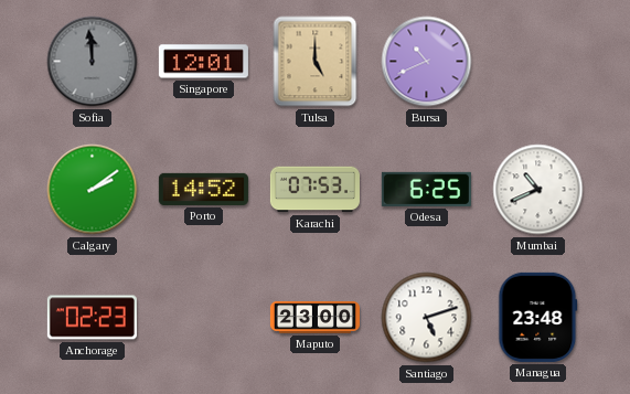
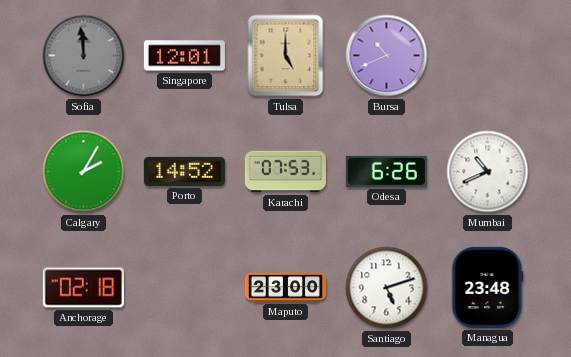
Calgary: 2:09 -> 2:05
Odesa: 6:25 -> 6:26
Anchorage: 02:23 -> 02:18
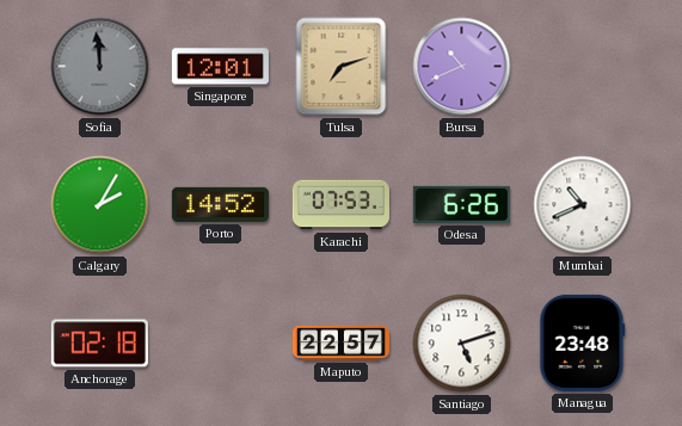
Tulsa: 5:00 -> 7:12
Maputo: 23:00 -> 22:57
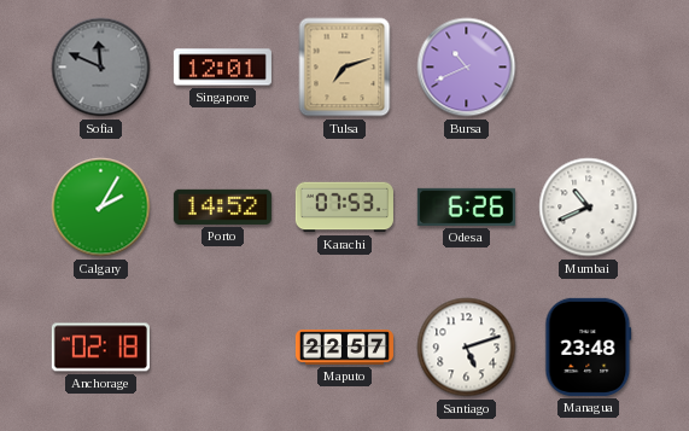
Sofia: 11:59 -> 11:49
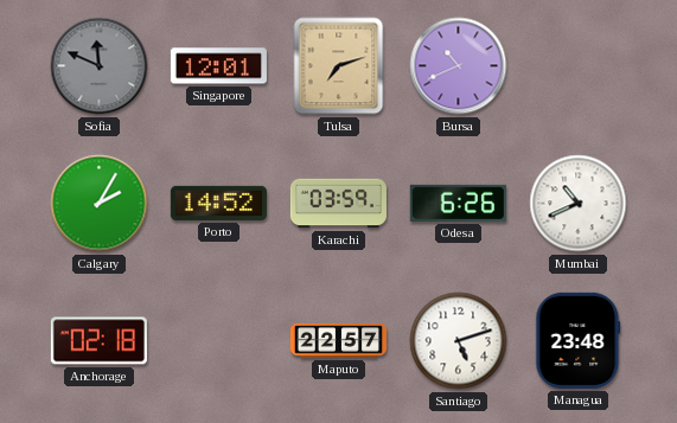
Karachi: 07:53 -> 03:59
